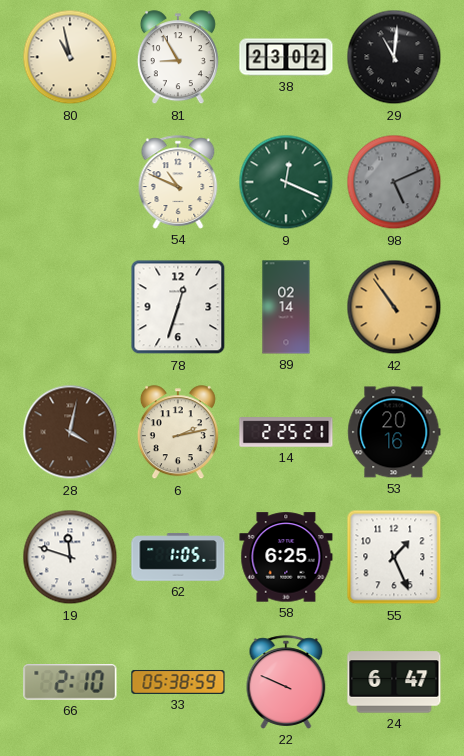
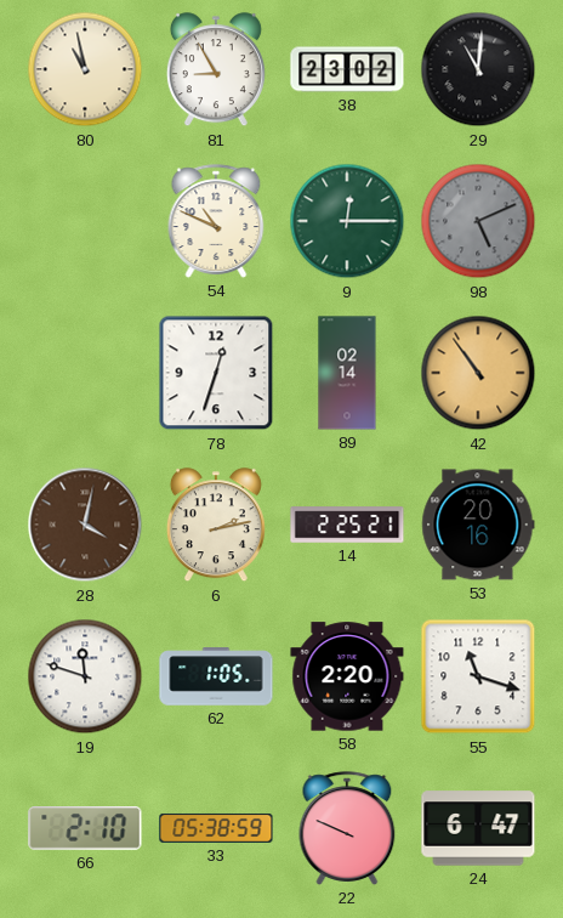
9: 12:19 -> 12:15
58: 6:25 -> 2:20
55: 1:26 -> 11:18
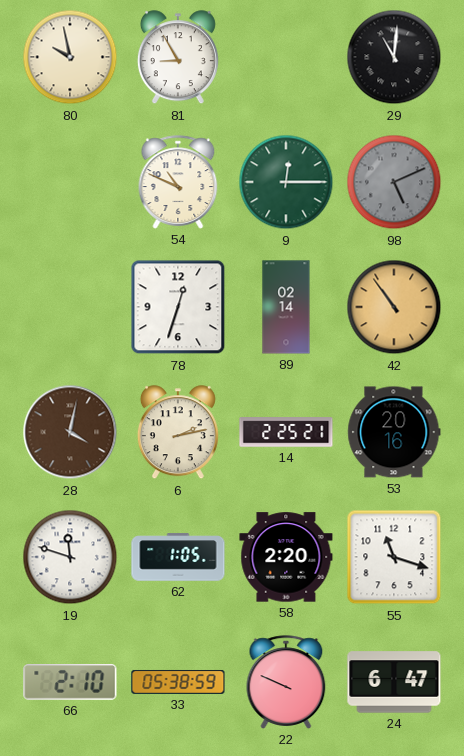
80: 10:58 -> 9:58
38: 23:02 -> none
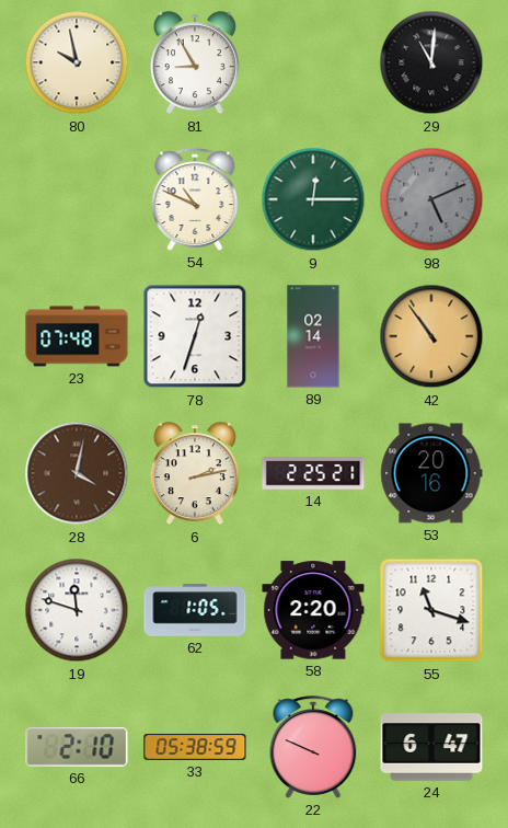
23: none -> 07:48
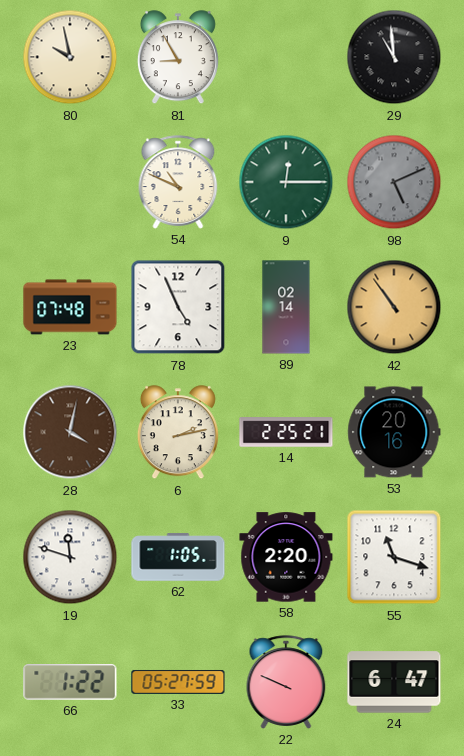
29: 11:01 -> 10:59
78: 12:33 -> 4:56
66: 2:10 -> 1:22
33: 05:38 -> 05:27
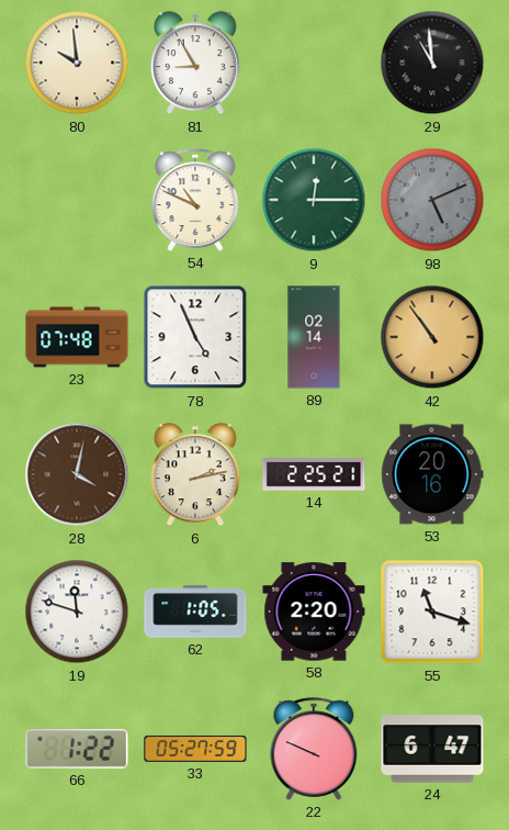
80: 9:58 -> 9:59
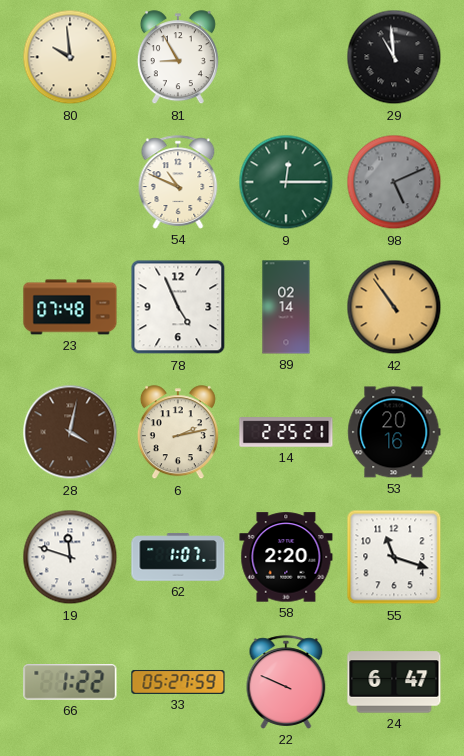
62: 1:05 -> 1:07
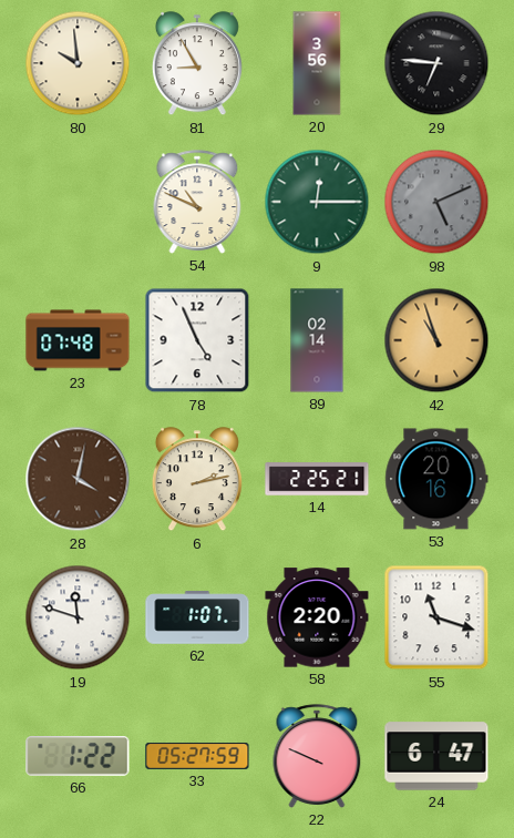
20: none -> 3:56
29: 10:59 -> 6:46
42: 10:54 -> 10:57
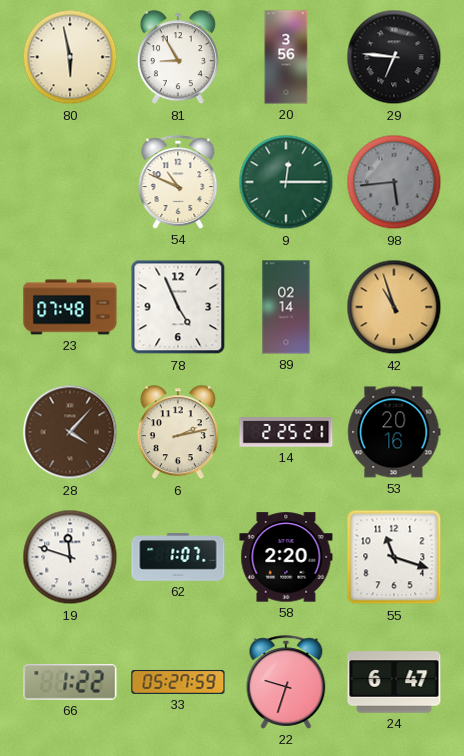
80: 9:59 -> 5:58
98: 5:11 -> 5:44
28: 4:02 -> 4:07
22: 9:49 -> 9:33
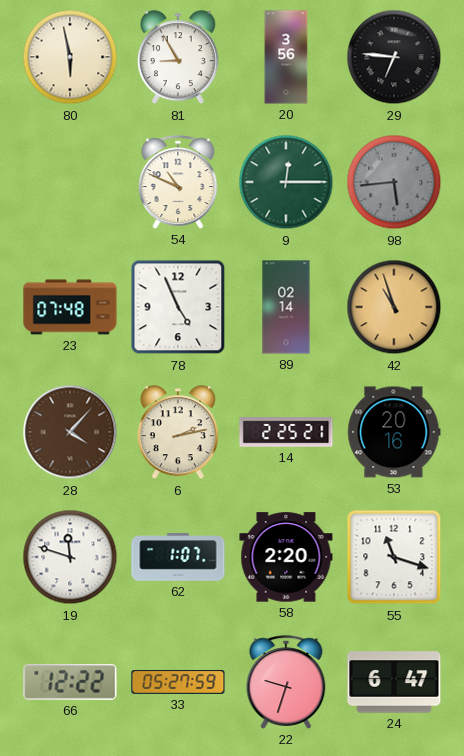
66: 1:22 -> 12:22
